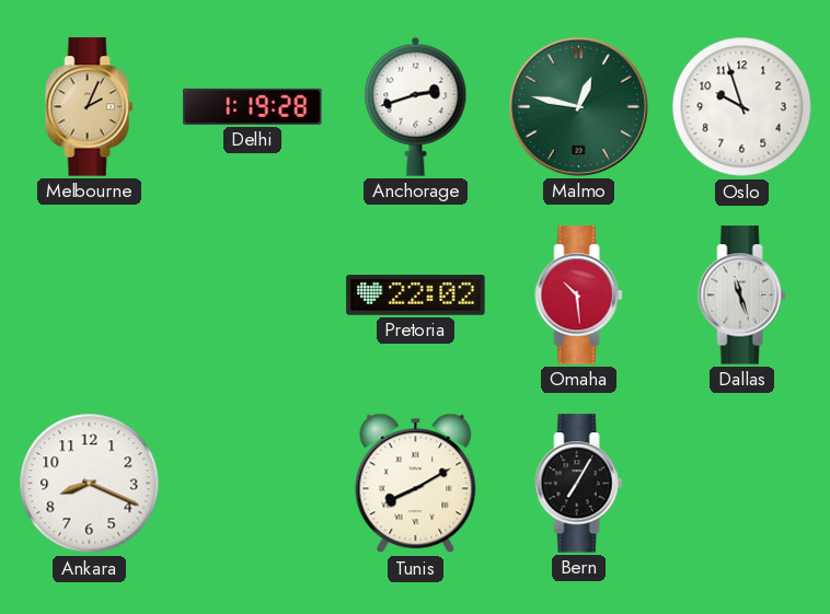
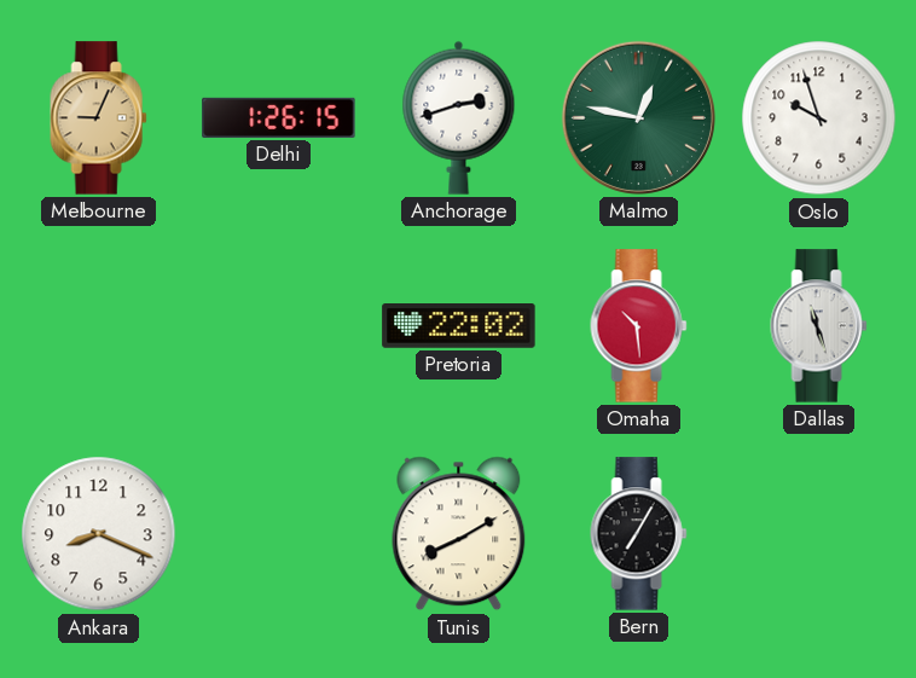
Melbourne: 2:04 -> 9:04
Delhi: 1:19 -> 1:26
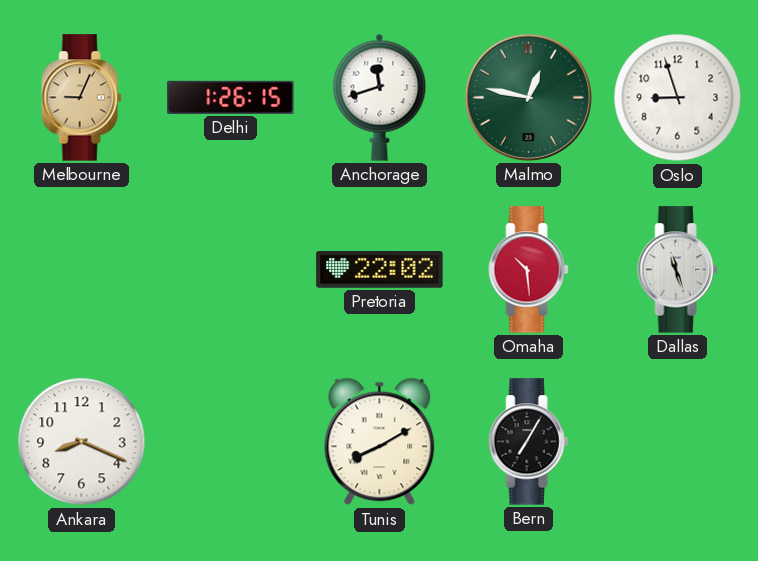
Anchorage: 2:42 -> 11:42
Oslo: 9:57 -> 8:57
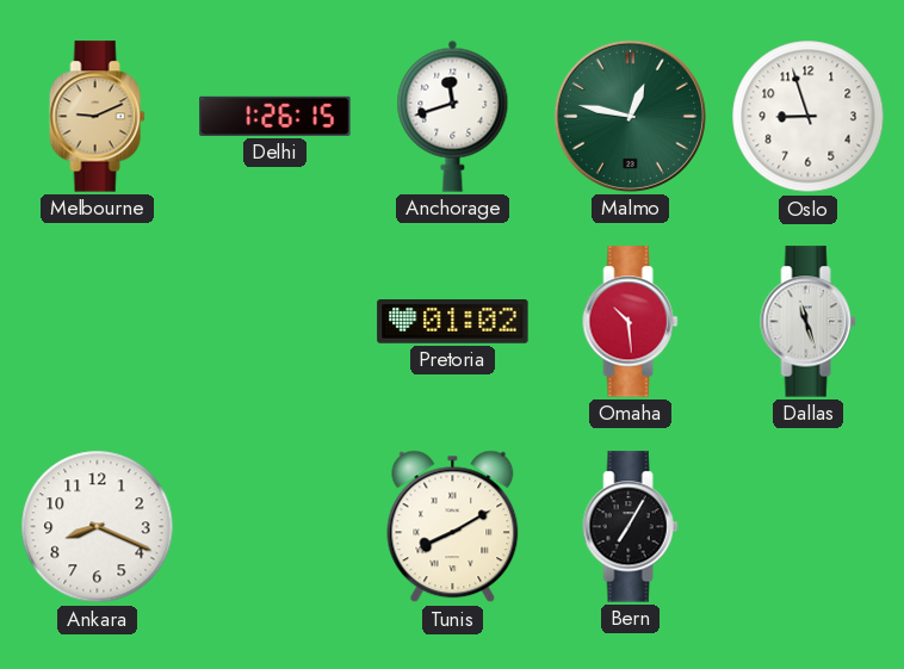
Melbourne: 9:04 -> 9:11
Pretoria: 22:02 -> 01:02
